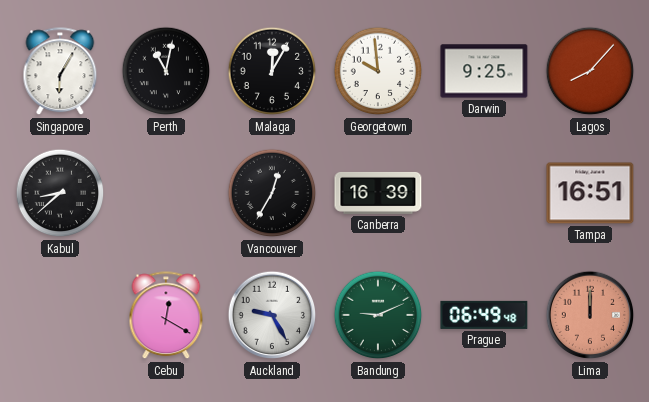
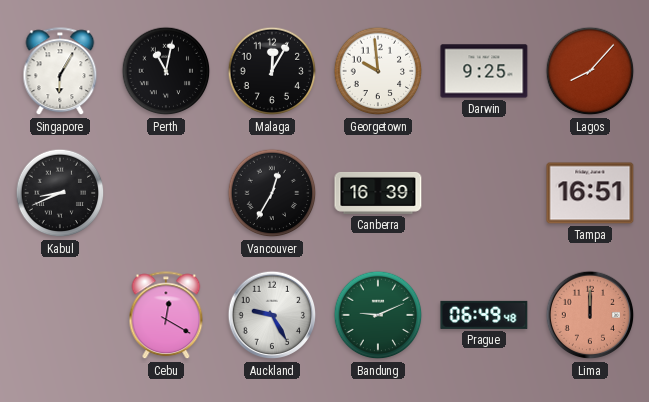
Kabul: 8:38 -> 8:41
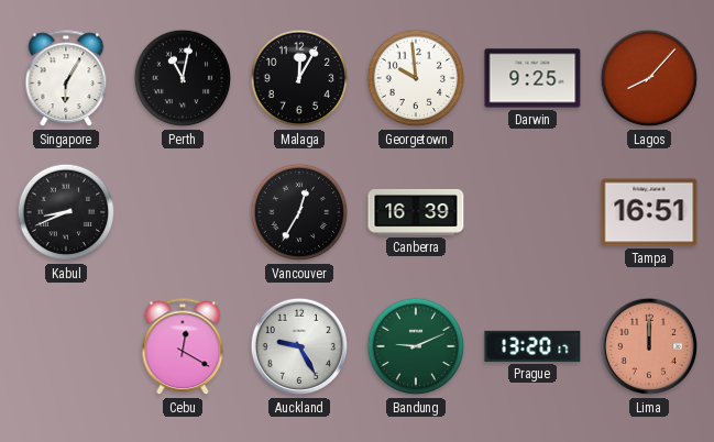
Prague: 06:49 -> 13:20
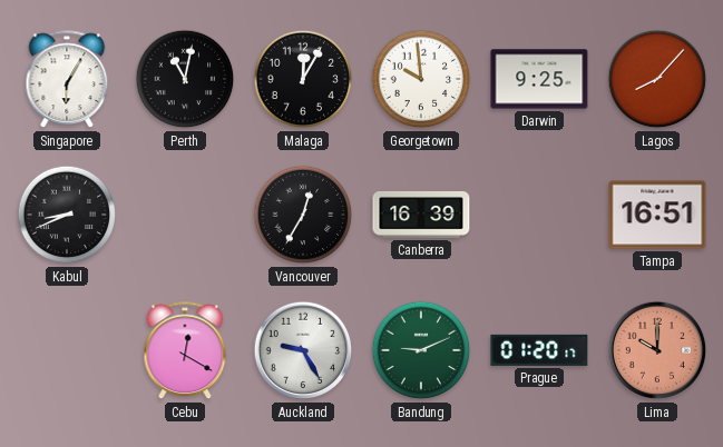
Prague: 13:20 -> 01:20
Lima: 12:00 -> 10:00
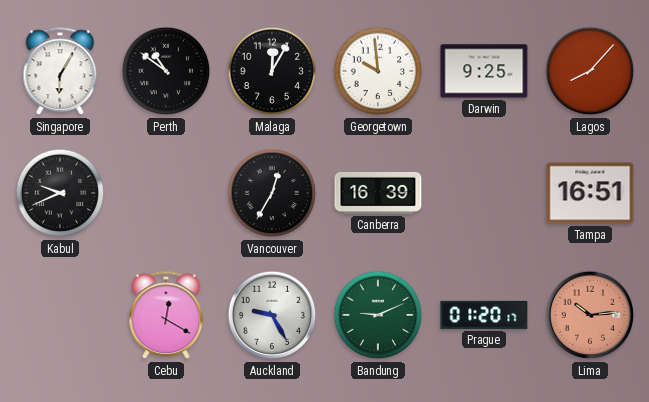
Perth: 11:02 -> 10:51
Kabul: 8:41 -> 9:41
Lima: 10:00 -> 10:14
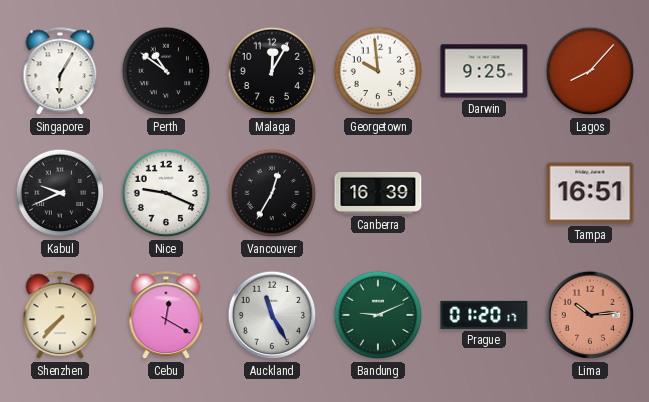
Nice: none -> 9:19
Shenzhen: none -> 7:37
Auckland: 9:25 -> 11:25
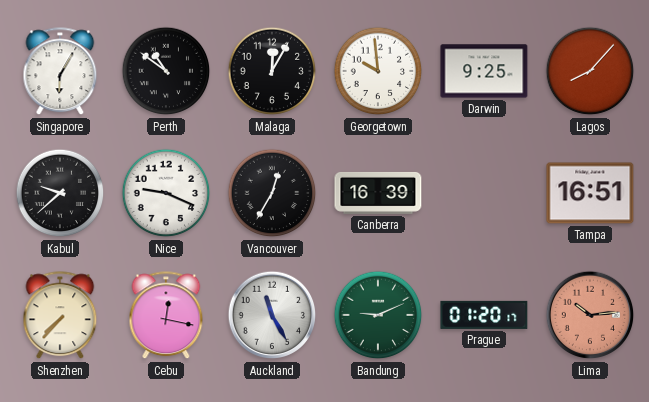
Kabul: 9:41 -> 9:38
Cebu: 12:20 -> 12:17
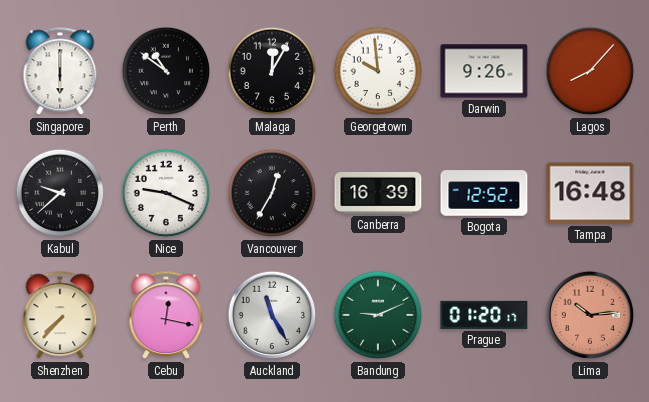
Singapore: 6:05 -> 6:00
Darwin: 9:25 -> 9:26
Bogota: none -> 12:52
Tampa: 16:51 -> 16:48
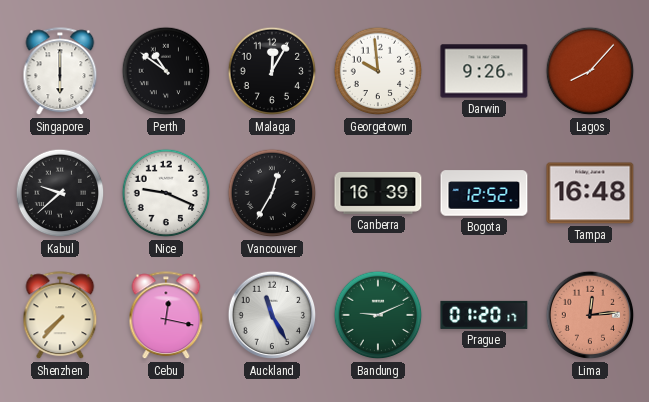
Lima: 10:14 -> 12:14
